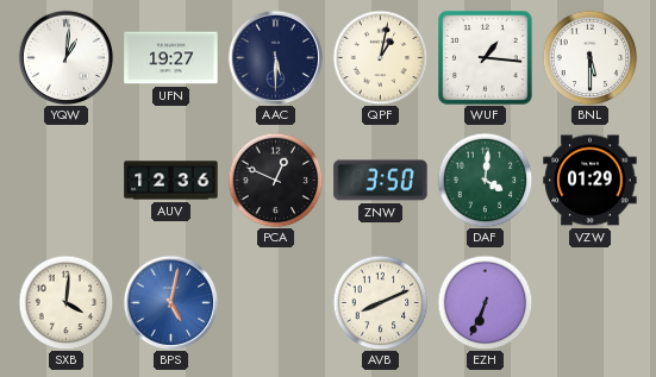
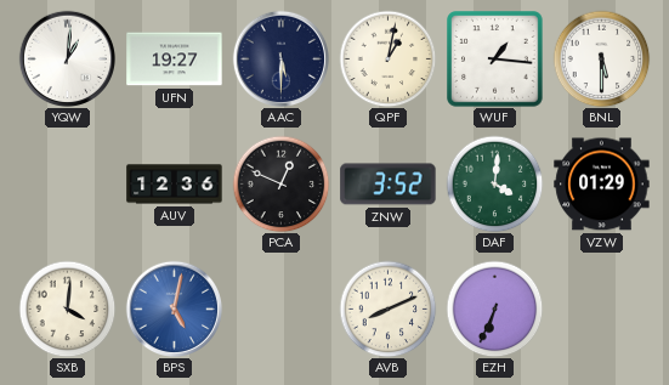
ZNW: 3:50 -> 3:52
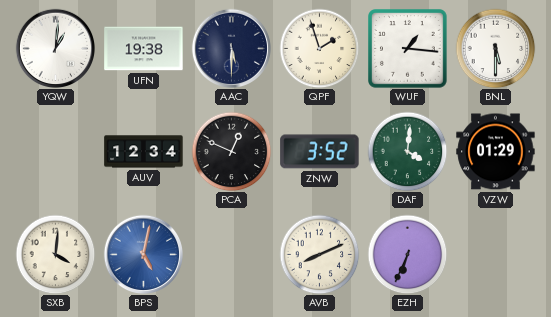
UFN: 19:27 -> 19:38
QPF: 1:02 -> 1:57
AUV: 12:36 -> 12:34
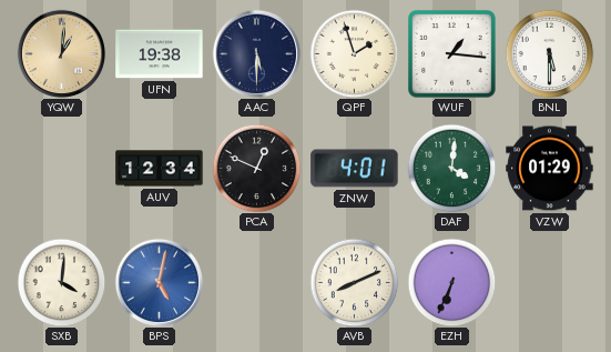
YQW dial: white -> champagne
ZNW: 3:52 -> 4:01
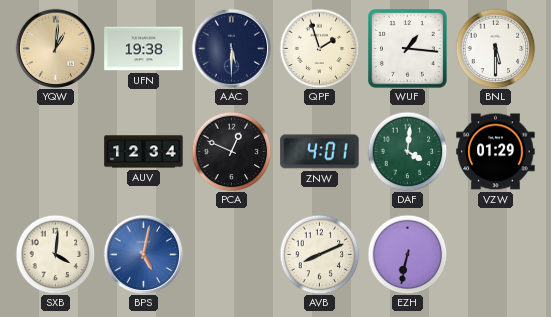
EZH: 6:34 -> 6:32
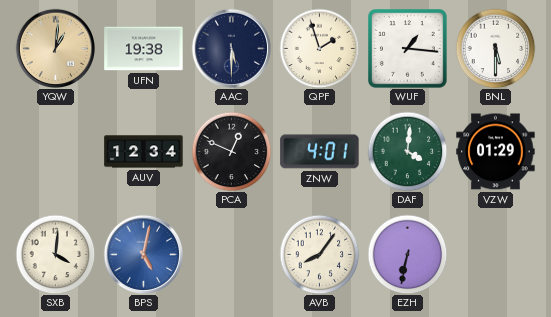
AVB: 8:11 -> 8:06
